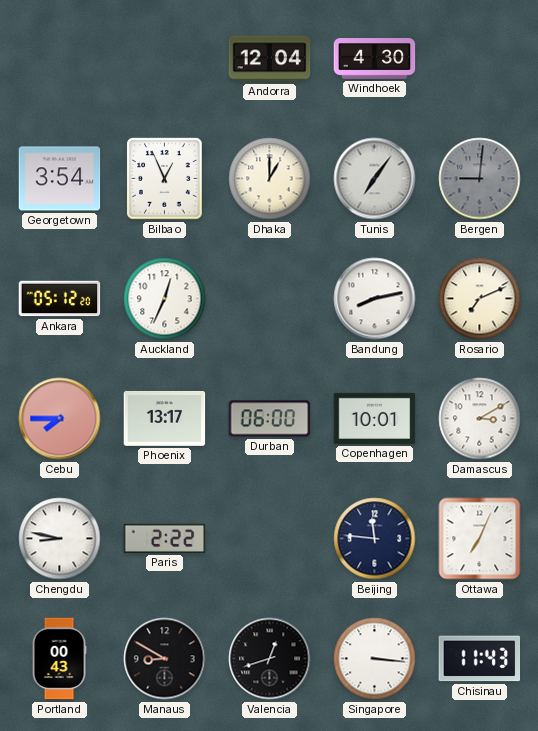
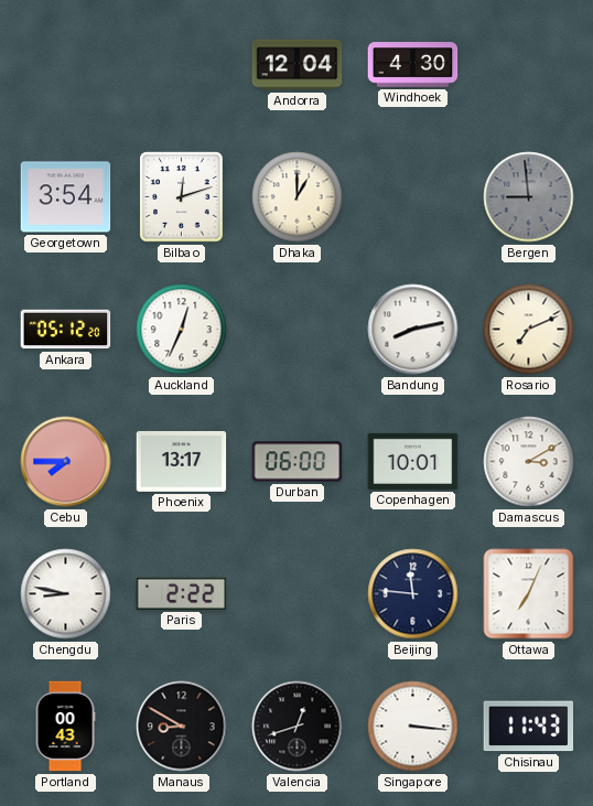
Bilbao: 12:56 -> 12:12
Tunis: 7:06 -> none
Bergen: 9:01 -> 8:59
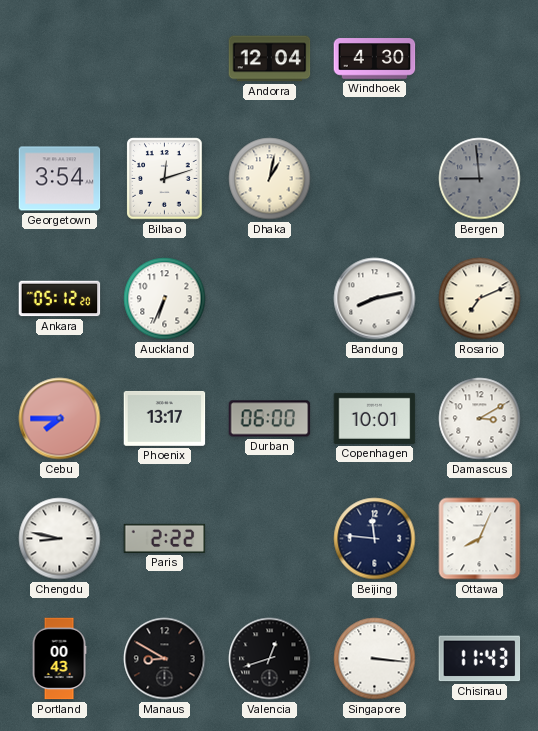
Dhaka: 1:00 -> 1:02
Auckland: 12:34 -> 6:34
Ottawa: 7:04 -> 8:04
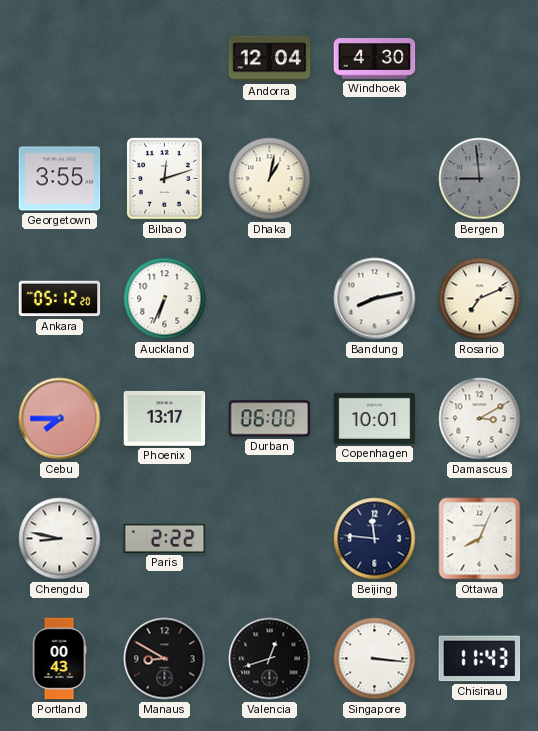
Georgetown: 3:54 -> 3:55
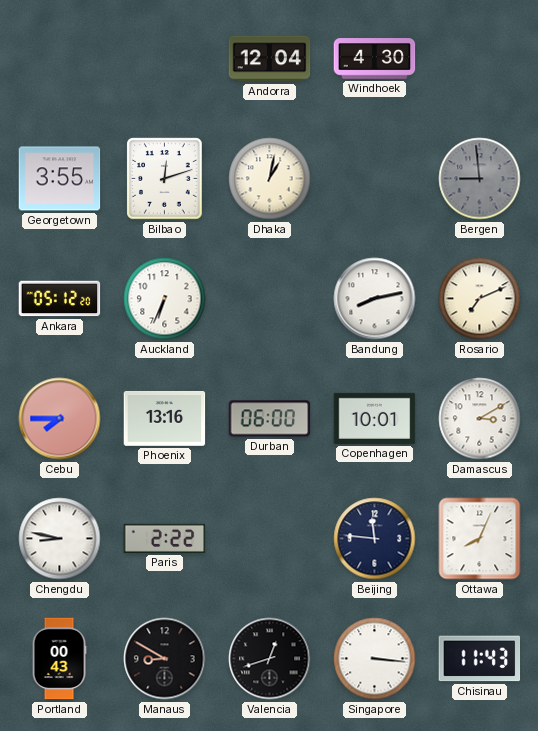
Phoenix: 13:17 -> 13:16
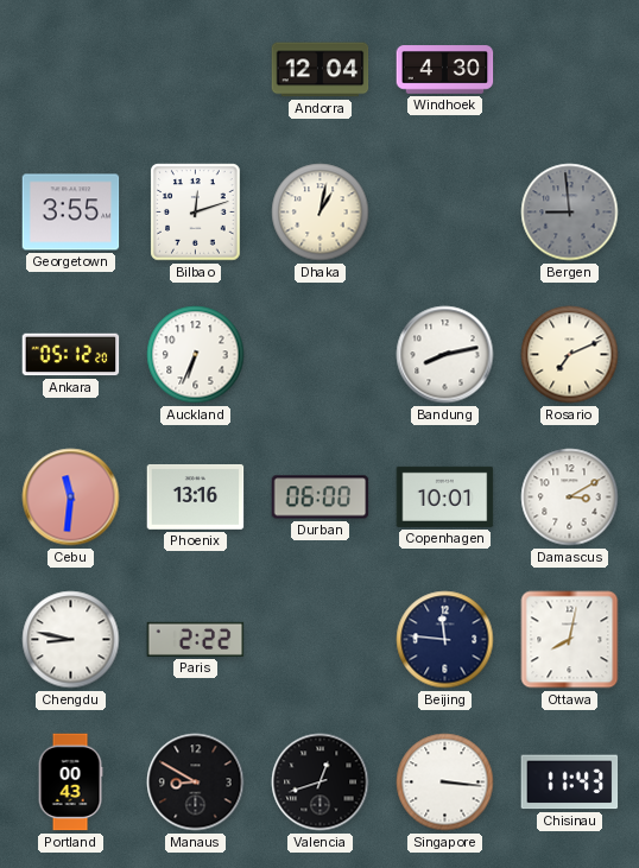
Cebu: 7:45 -> 11:31
Ottawa: 8:04 -> 8:02
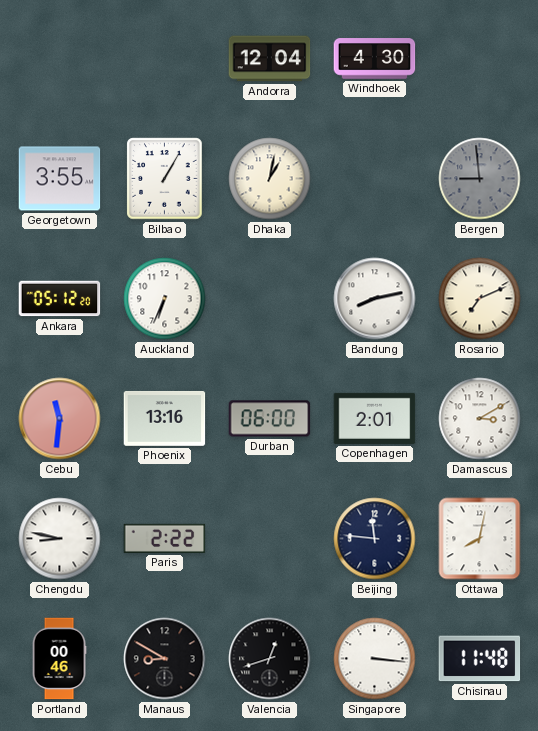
Bilbao: 12:12 -> 1:05
Copenhagen: 10:01 -> 2:01
Portland: 00:43 -> 00:46
Chisinau: 11:43 -> 11:48
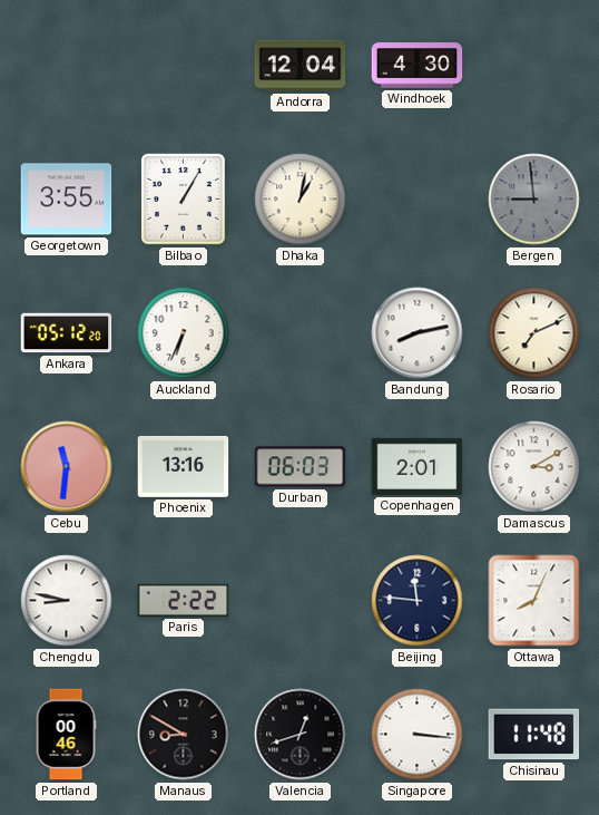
Durban: 06:00 -> 06:03
Ottawa: 8:02 -> 8:04
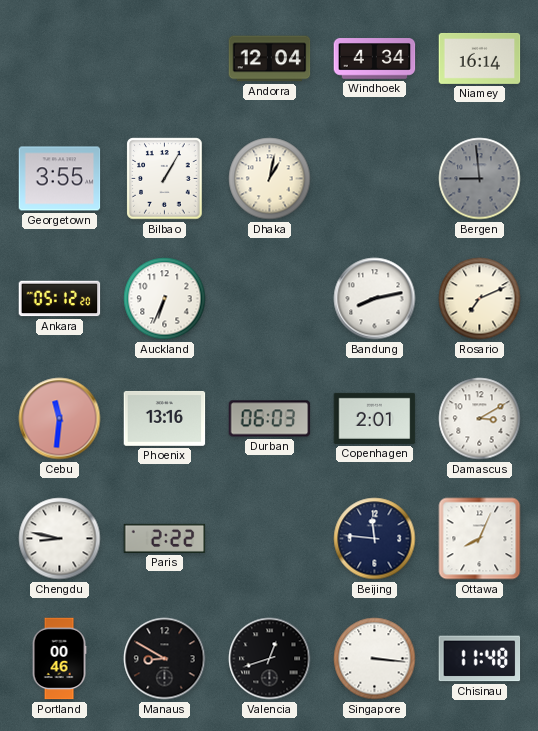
Windhoek: 4:30 -> 4:34
Niamey: none -> 16:14
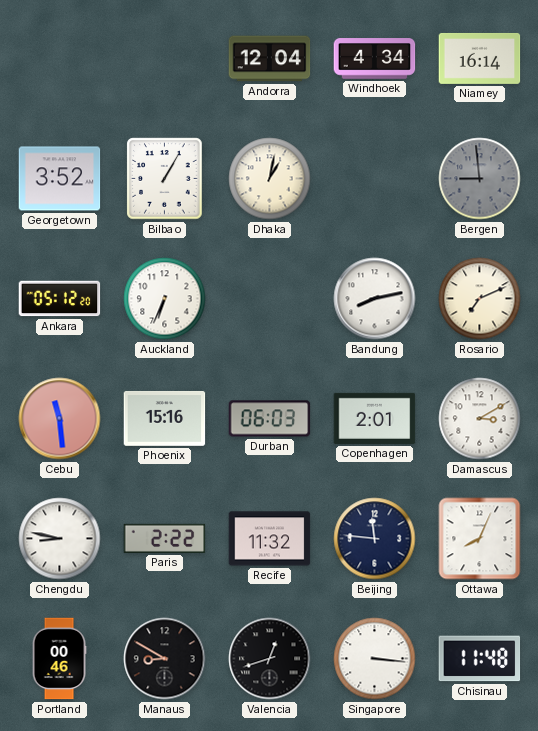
Georgetown: 3:55 -> 3:52
Cebu: 11:31 -> 11:29
Phoenix: 13:16 -> 15:16
Recife: none -> 11:32
